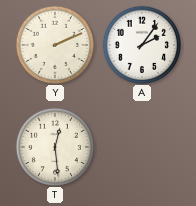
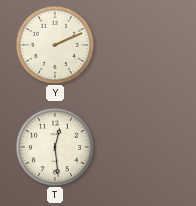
A: 2:06 -> none
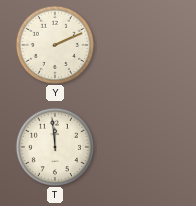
T: 12:29 -> 11:59
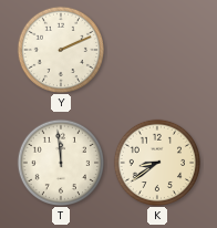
K: none -> 8:39
